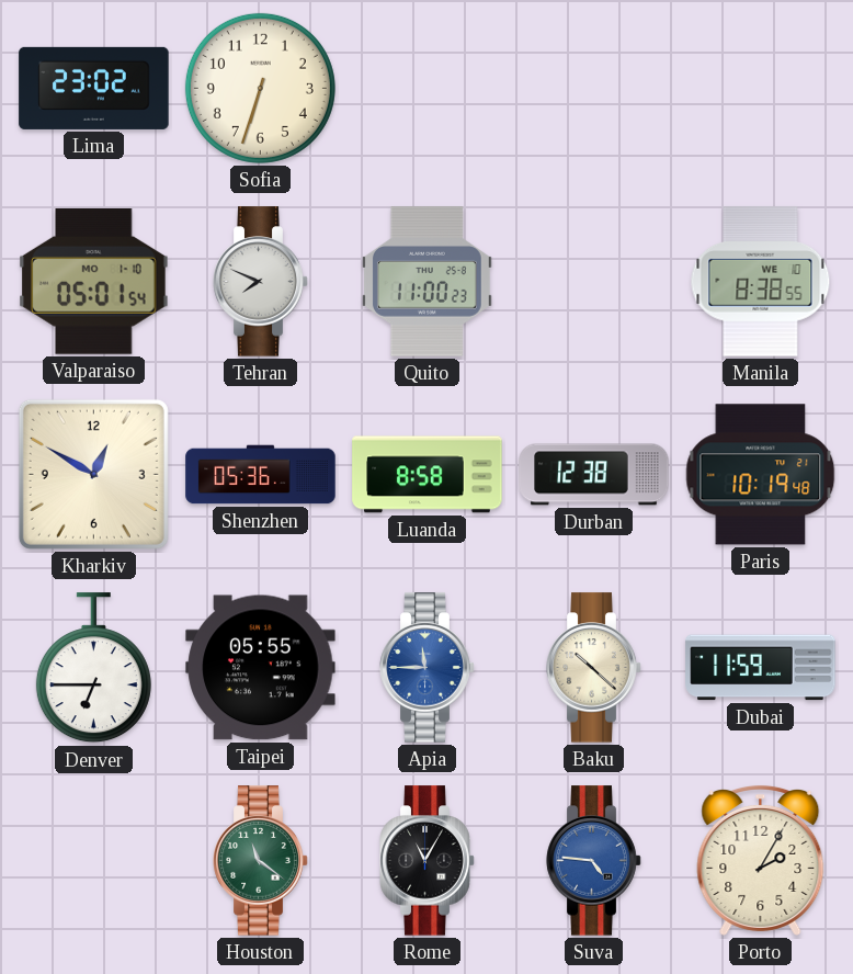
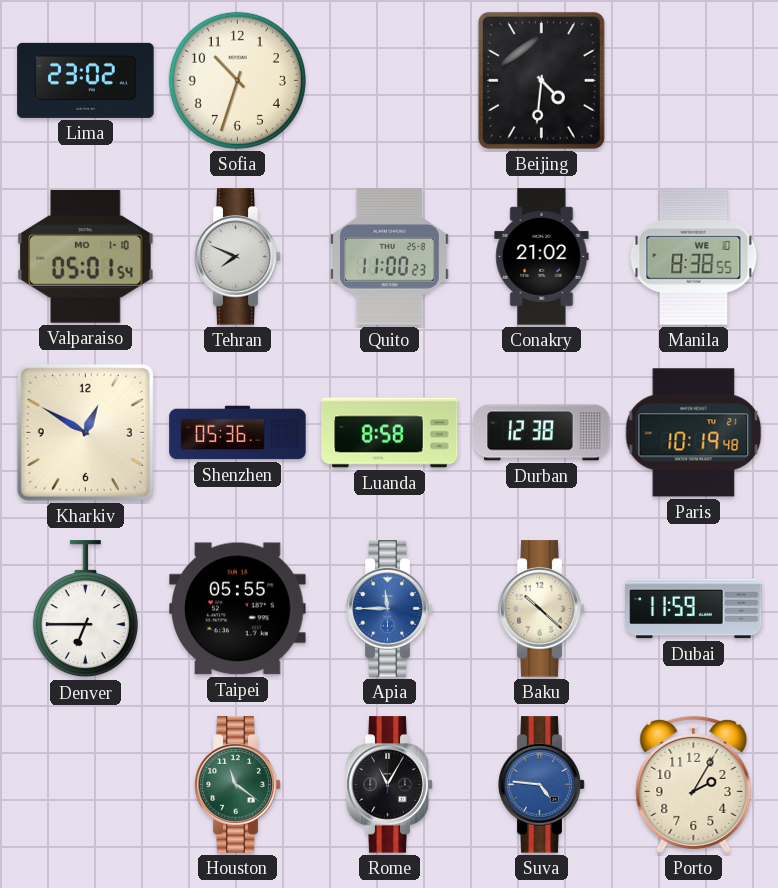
Sofia: 6:33 -> 10:33
Beijing: none -> 4:31
Conakry: none -> 21:02
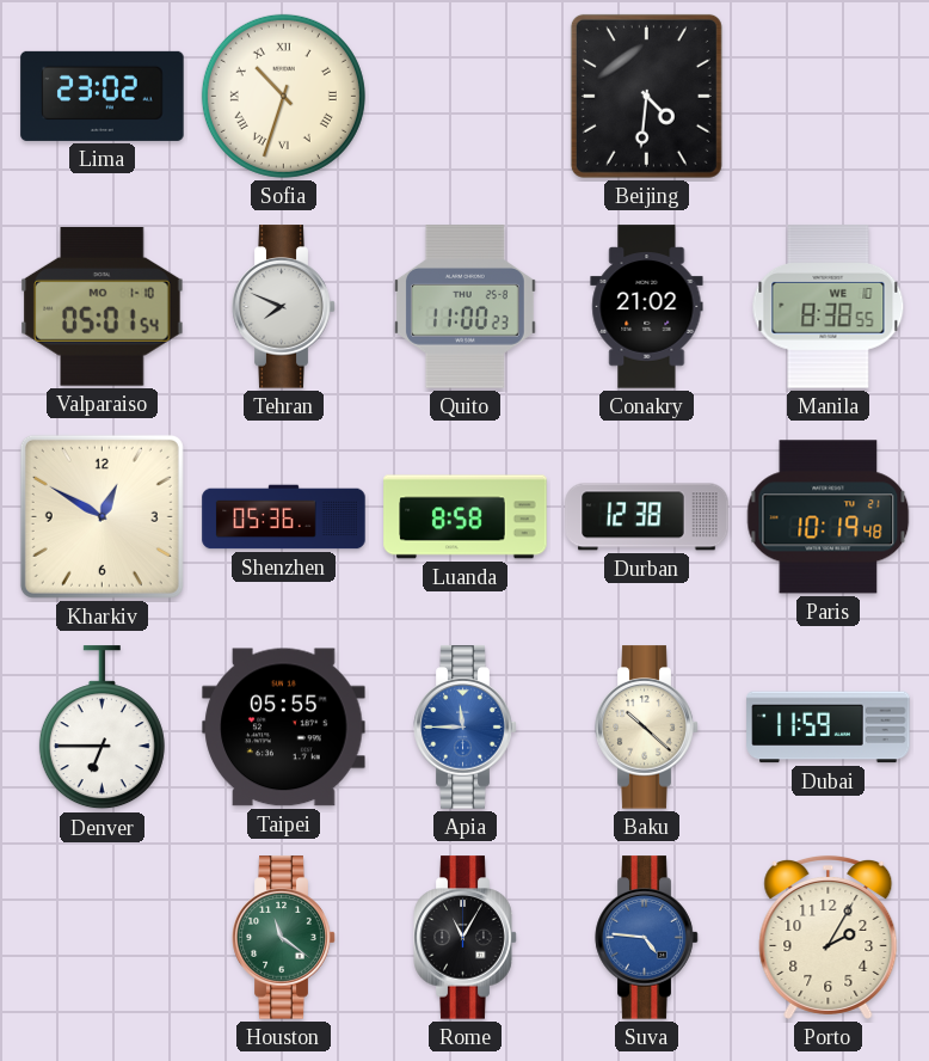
Sofia numerals: Arabic -> Roman
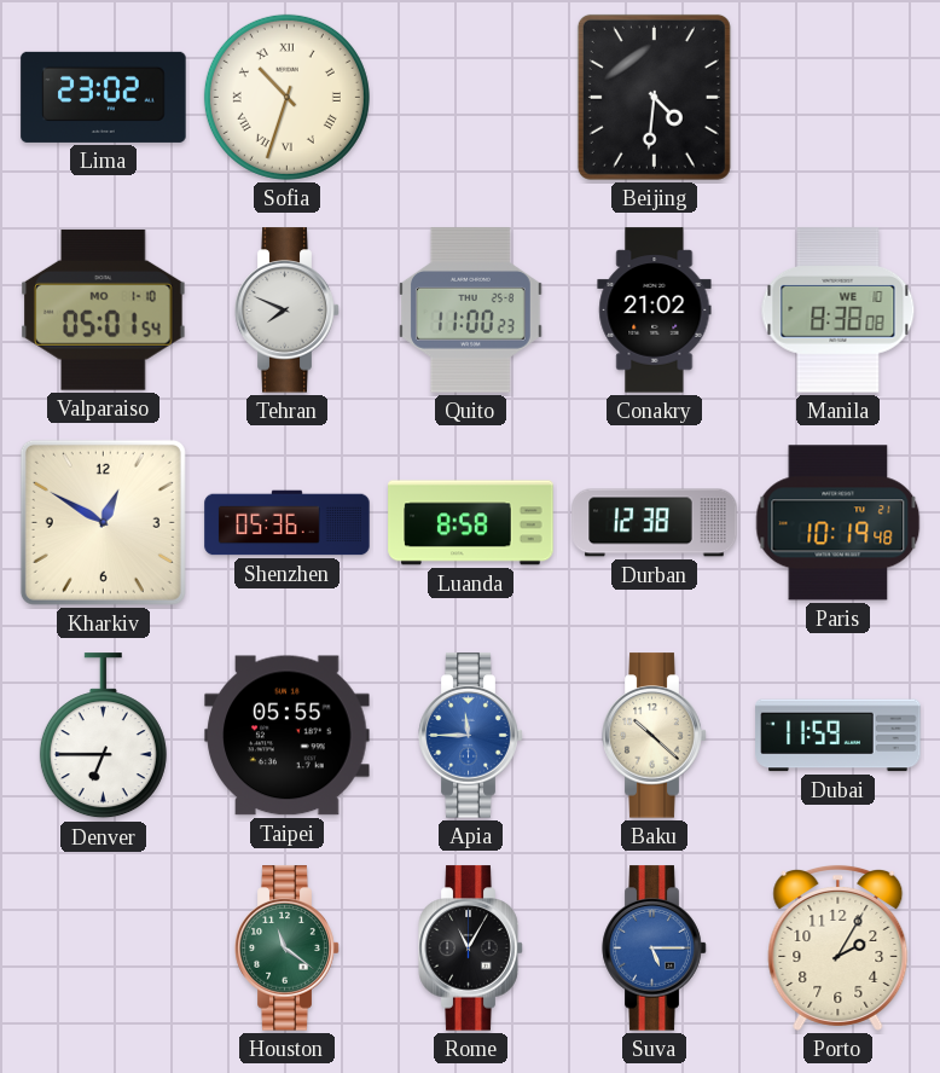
Manila: 8:38:55 -> 8:38:08
Suva: 4:46 -> 5:15
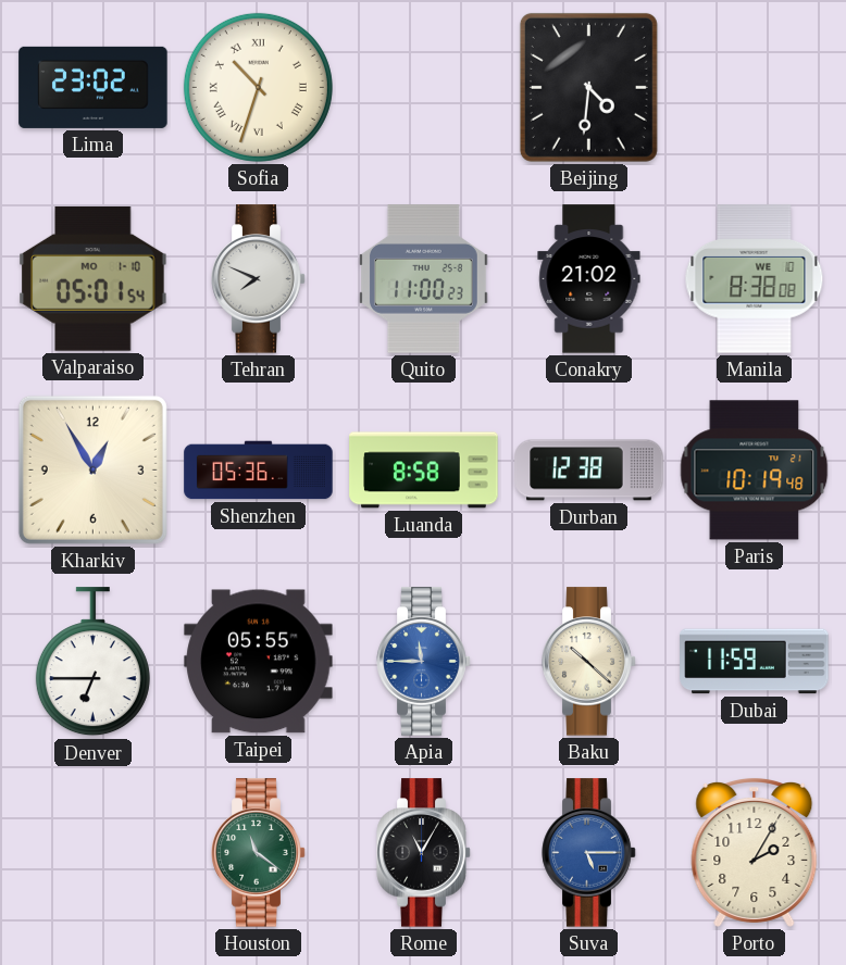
Kharkiv: 12:50 -> 12:55
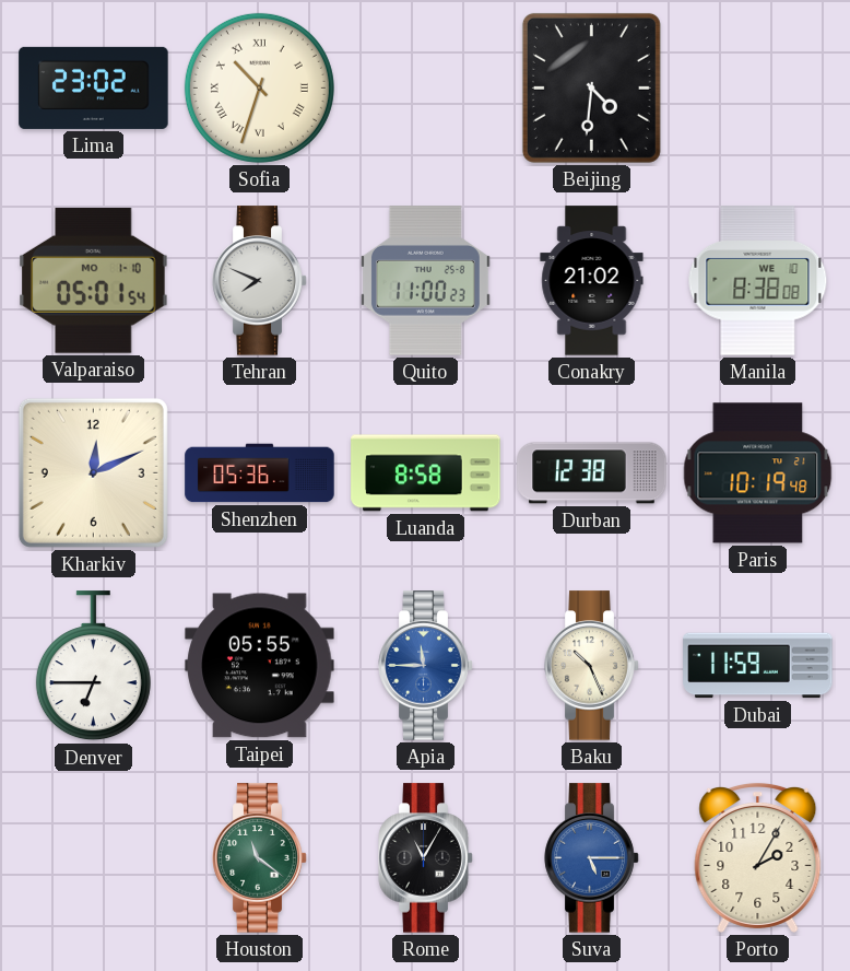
Kharkiv: 12:55 -> 12:11
Baku: 10:22 -> 10:26
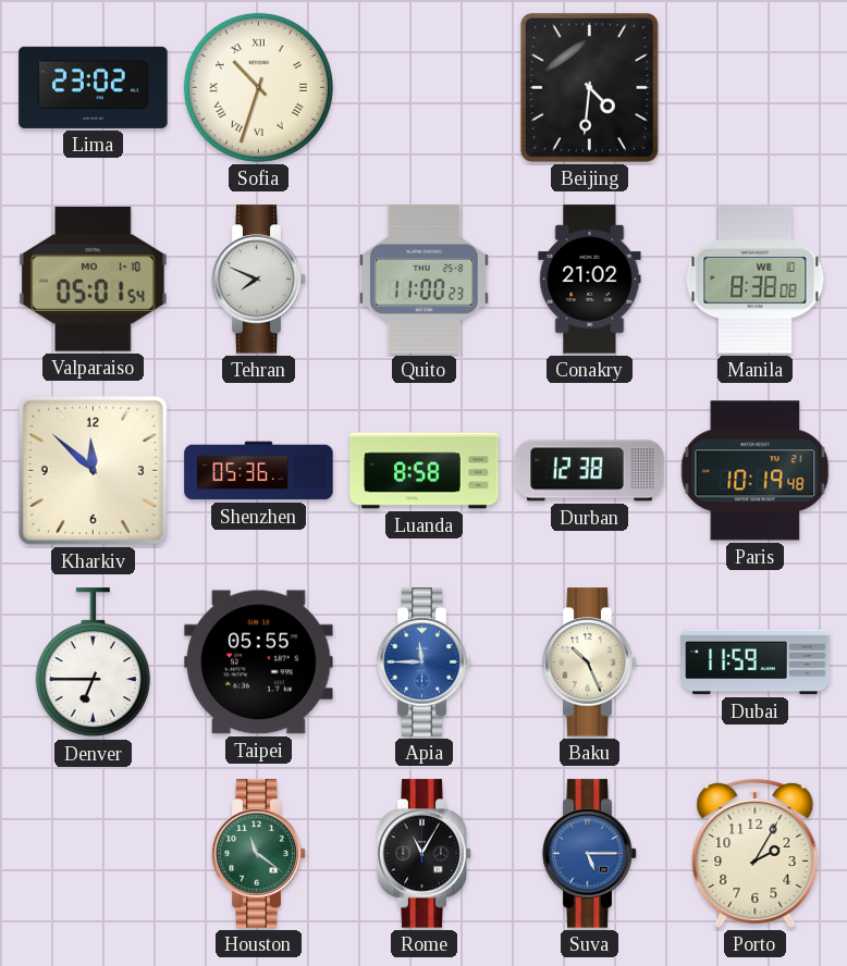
Kharkiv: 12:11 -> 11:52
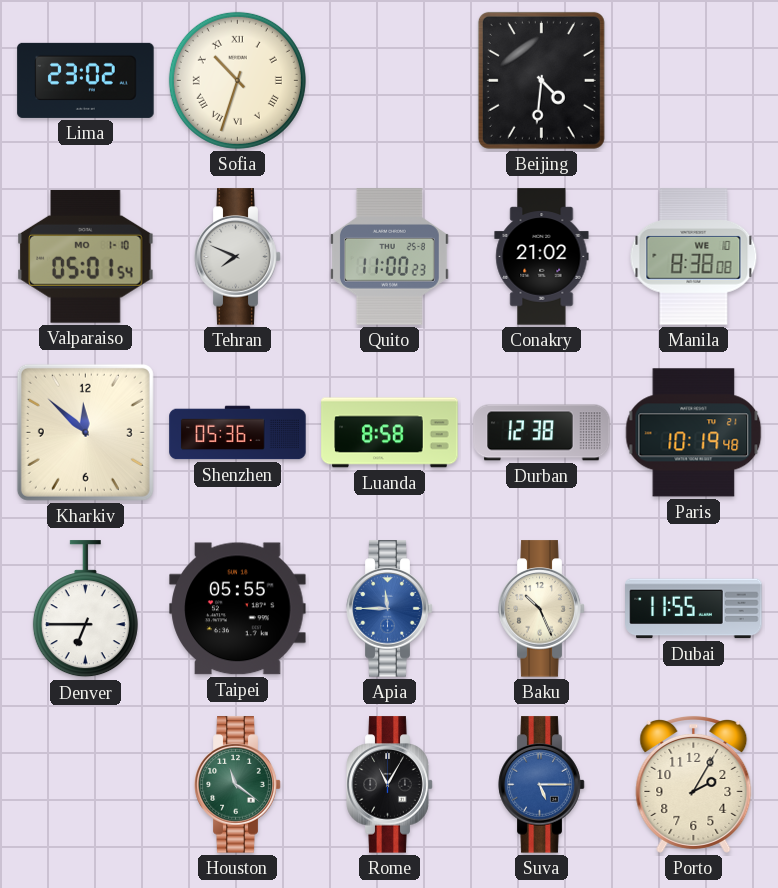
Dubai: 11:59 -> 11:55
